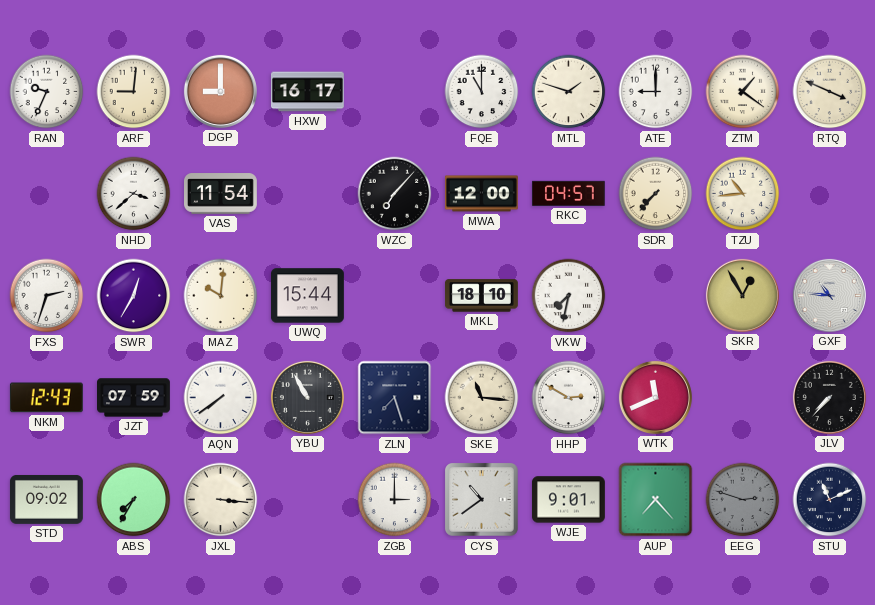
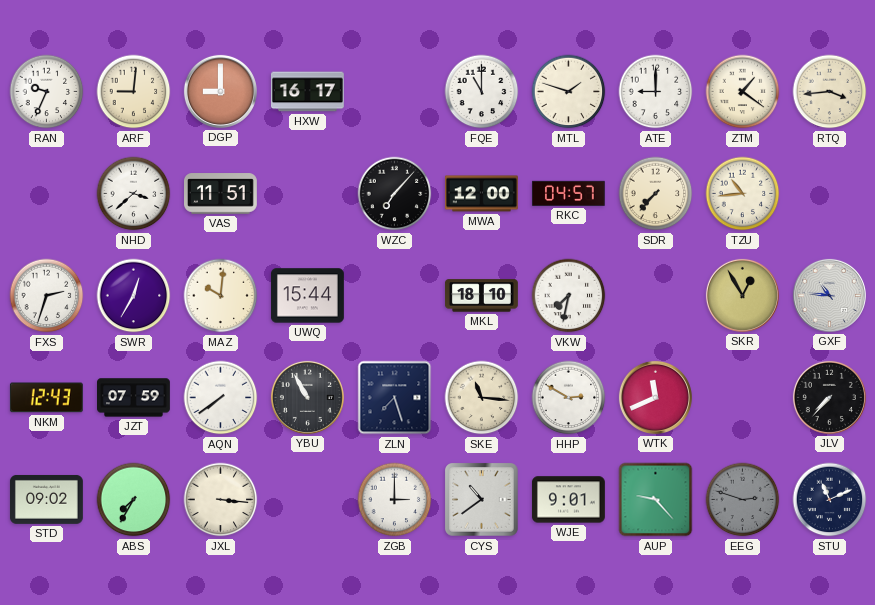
RTQ: 3:49 -> 3:44
VAS: 11:54 -> 11:51
AUP: 7:23 -> 9:23
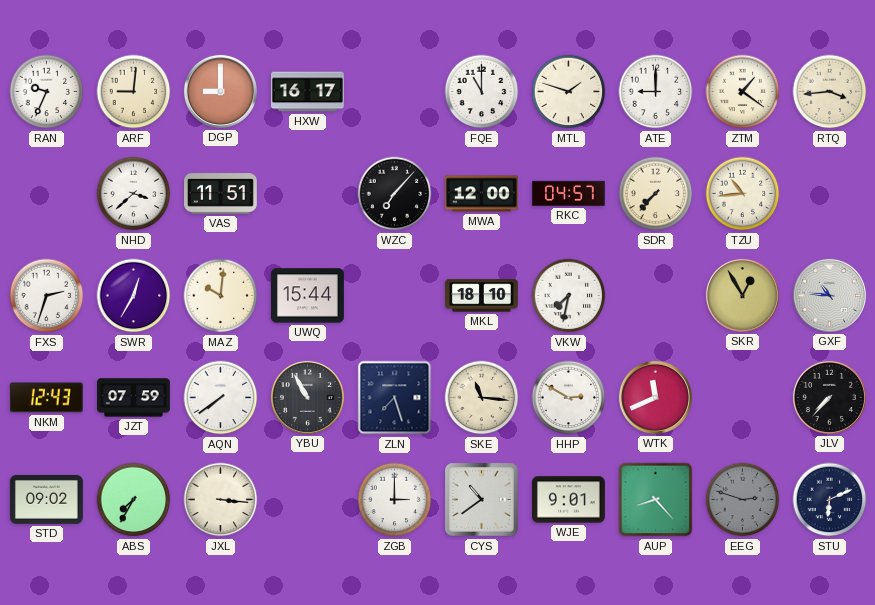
AUP: 9:23 -> 8:23
STU: 11:11 -> 6:11
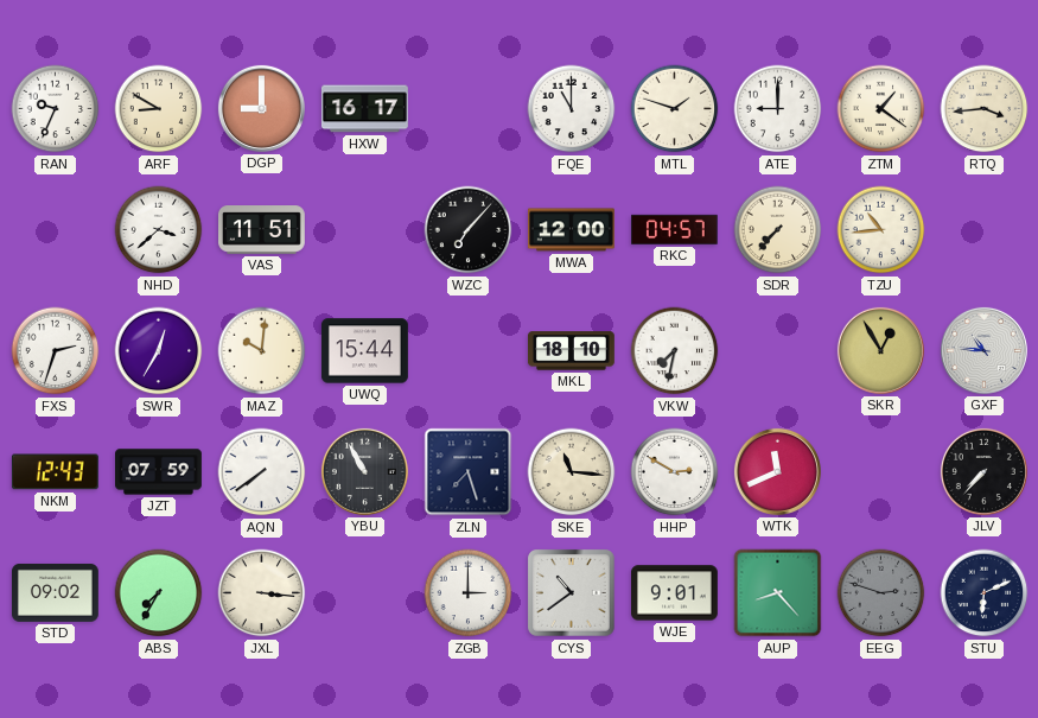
ARF: 9:01 -> 8:50
